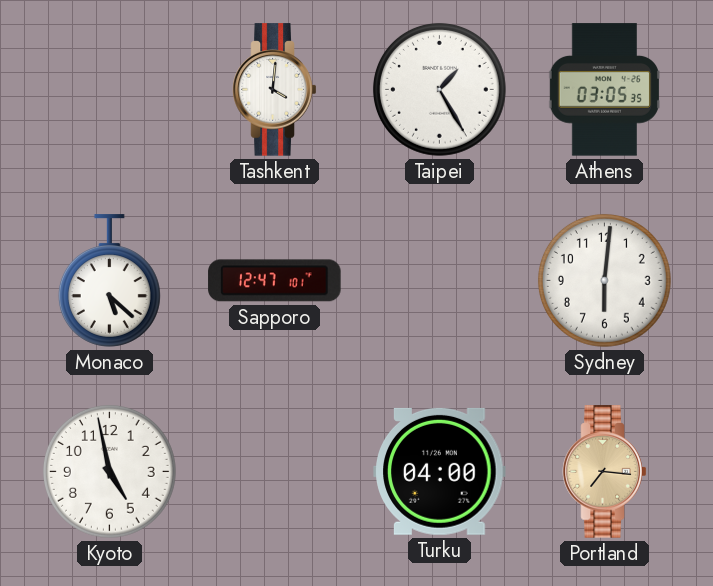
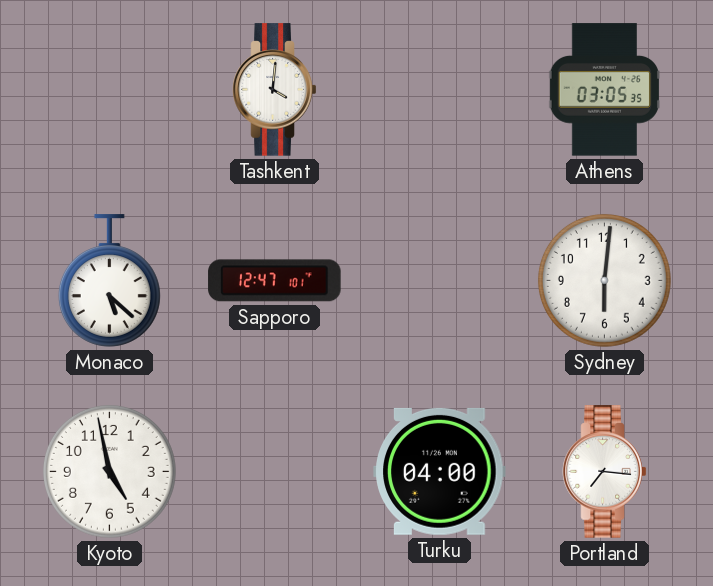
Taipei: 1:25 -> none
Portland dial: champagne -> white
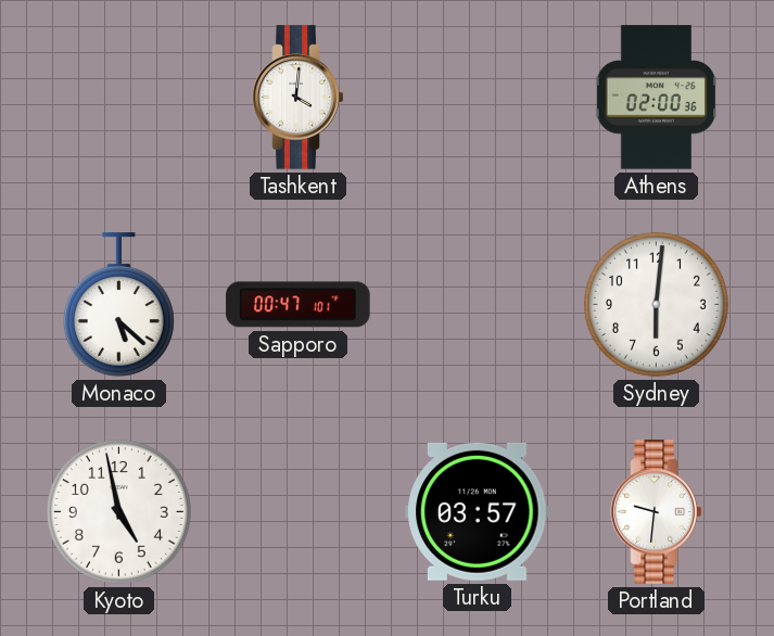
Athens: 03:05 -> 02:00
Sapporo: 12:47 -> 00:47
Turku: 04:00 -> 03:57
Portland: 7:16 -> 9:31
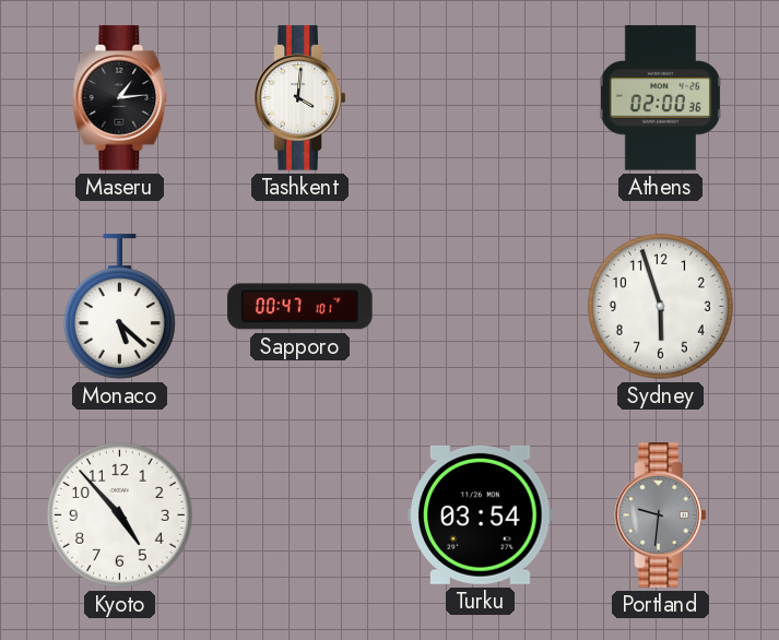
Maseru: none -> 1:14
Sydney: 6:01 -> 5:57
Kyoto: 4:58 -> 4:53
Turku: 03:57 -> 03:54
Portland dial: white -> grey
